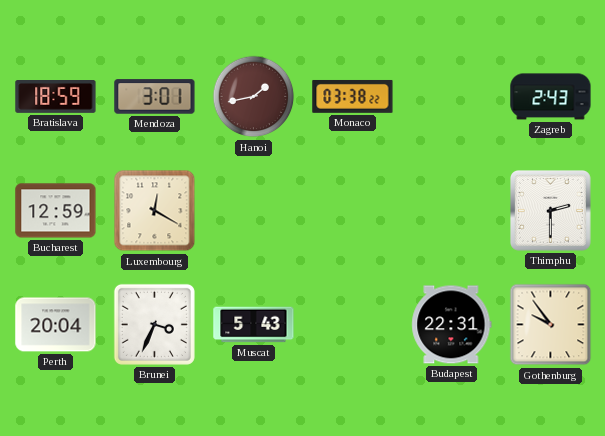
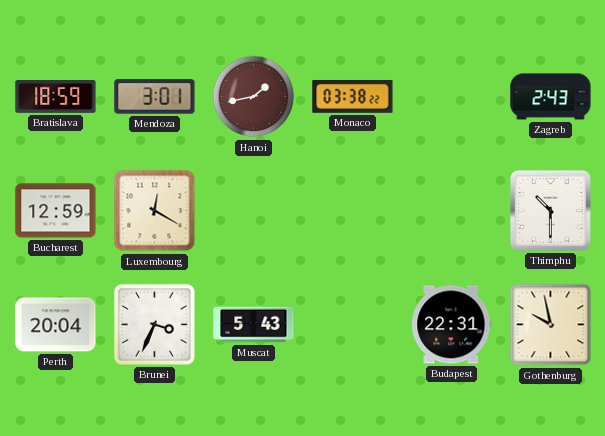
Thimphu: 2:30 -> 10:30
Gothenburg: 9:54 -> 9:58
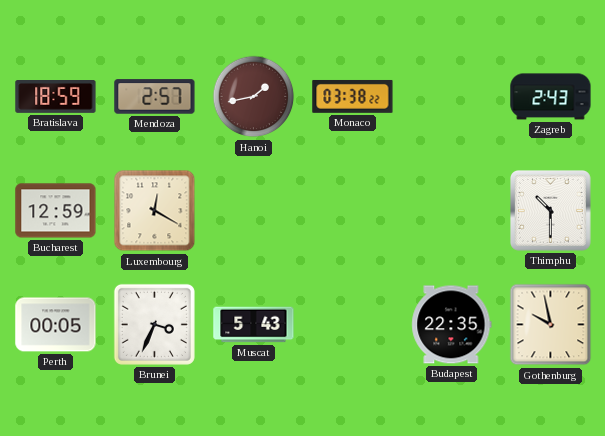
Mendoza: 3:01 -> 2:57
Perth: 20:04 -> 00:05
Budapest: 22:31 -> 22:35
